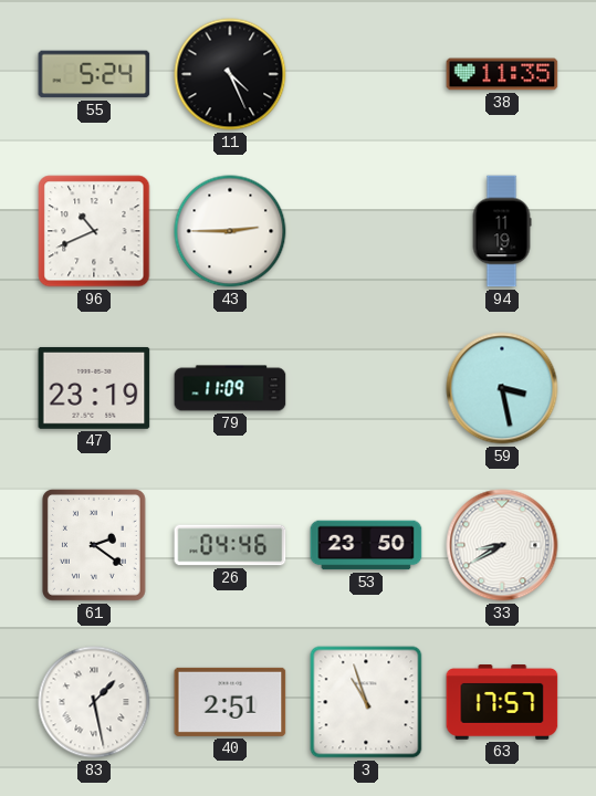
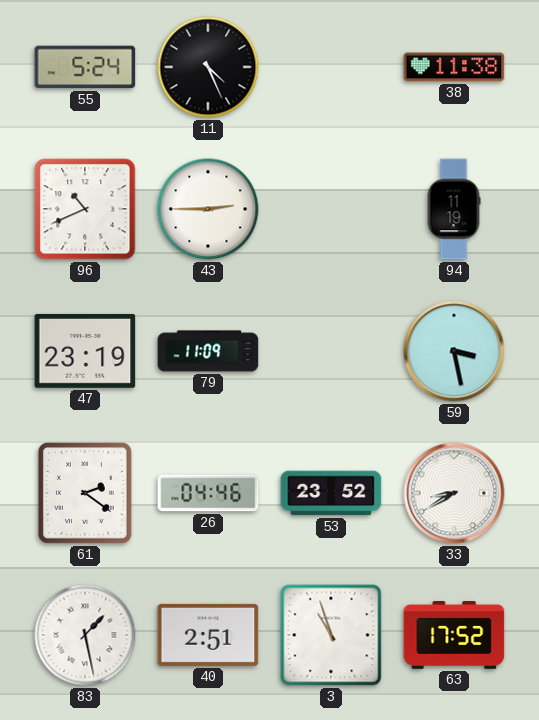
38: 11:35 -> 11:38
53: 23:50 -> 23:52
63: 17:57 -> 17:52
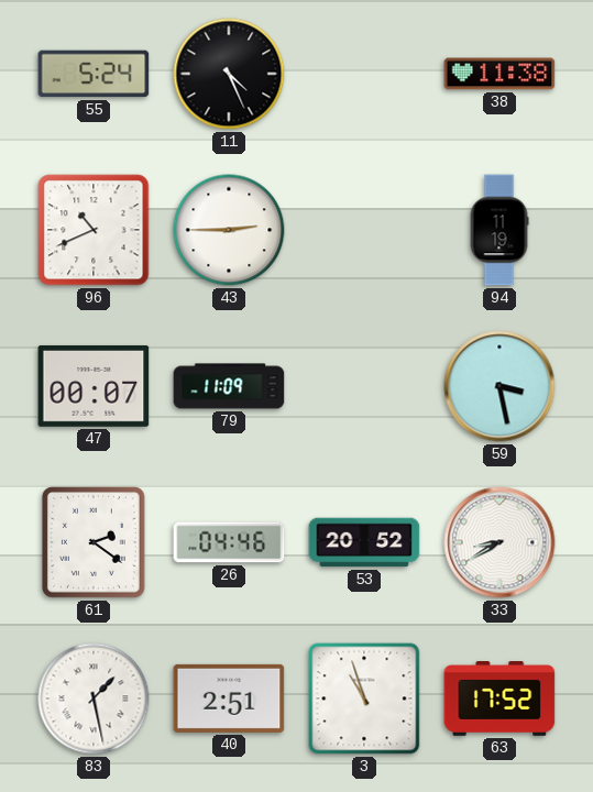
47: 23:19 -> 00:07
53: 23:52 -> 20:52
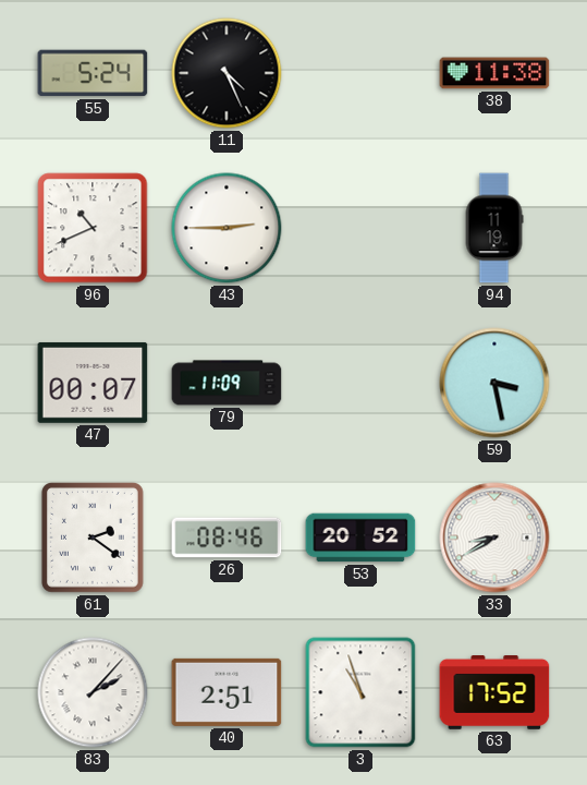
26: 04:46 -> 08:46
83: 1:28 -> 2:07
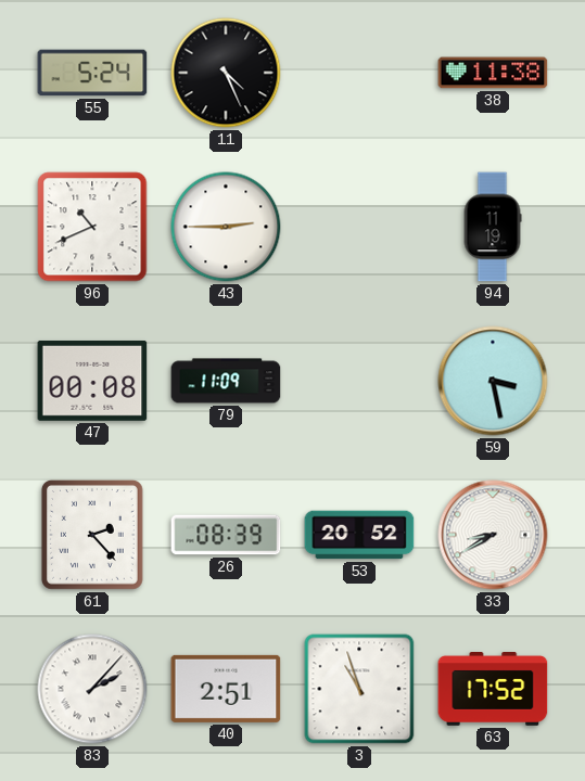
47: 00:07 -> 00:08
61: 2:21 -> 2:23
26: 08:46 -> 08:39
